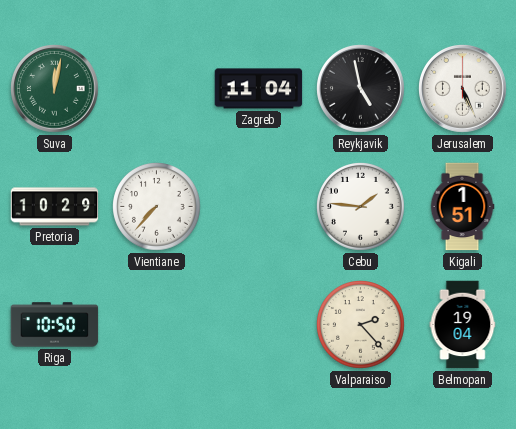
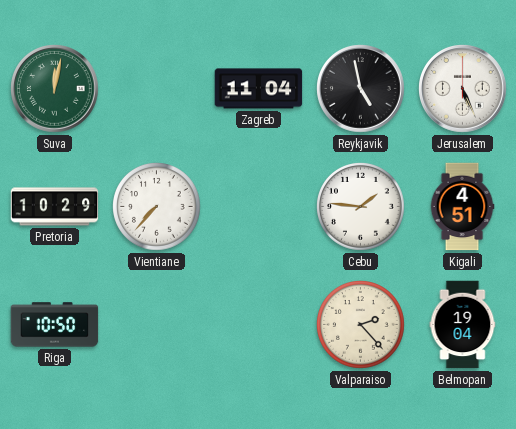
Kigali: 1:51 -> 4:51
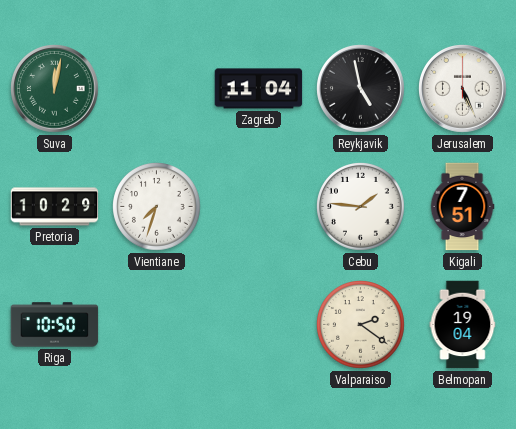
Vientiane: 7:37 -> 7:33
Kigali: 4:51 -> 7:51
Valparaiso: 2:23 -> 2:21
